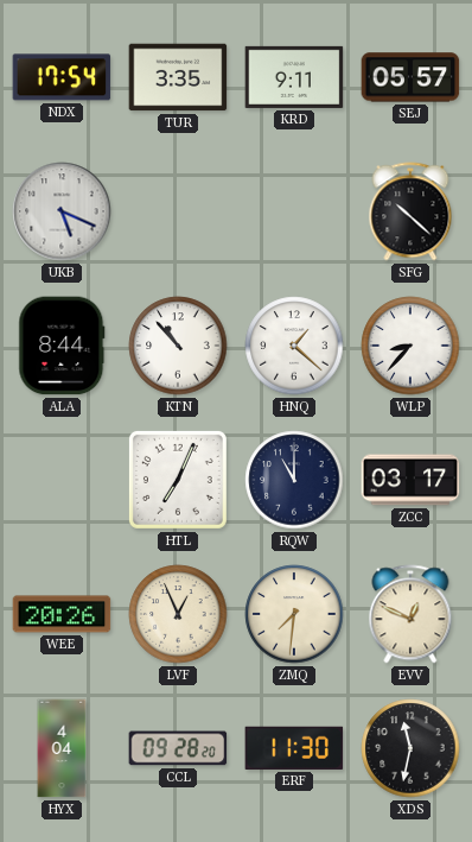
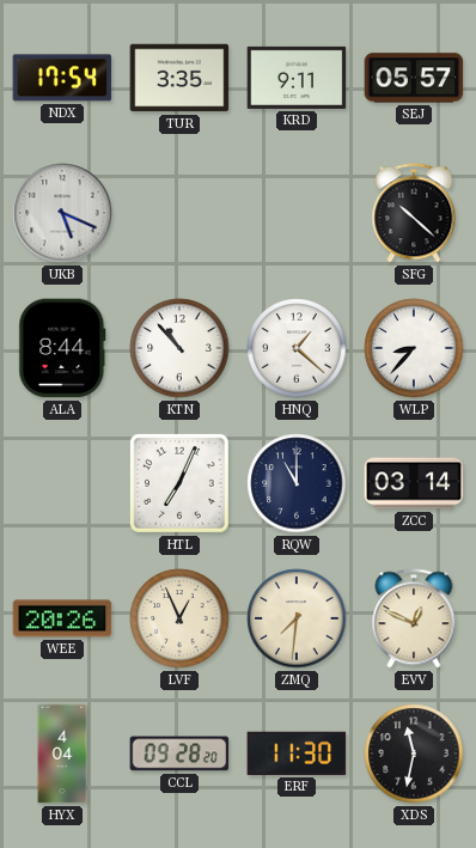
ZCC: 03:17 -> 03:14
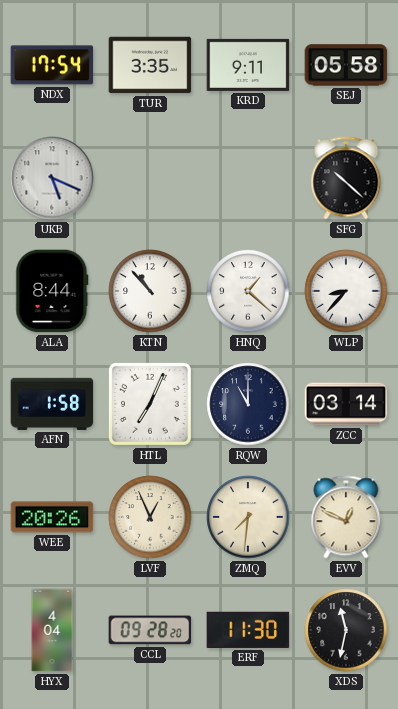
SEJ: 05:57 -> 05:58
AFN: none -> 1:58
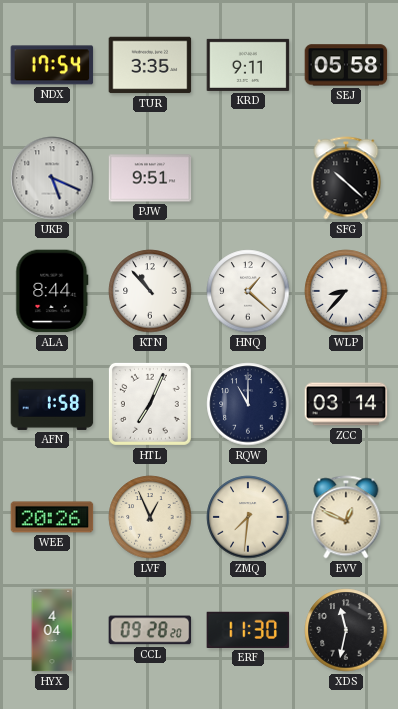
PJW: none -> 9:51
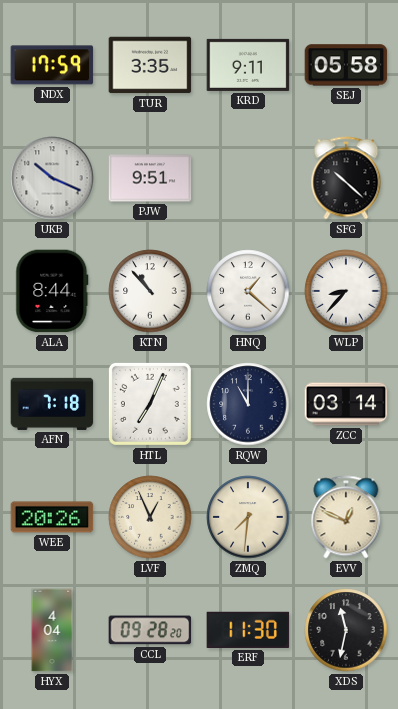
NDX: 17:54 -> 17:59
UKB: 5:19 -> 10:19
AFN: 1:58 -> 7:18
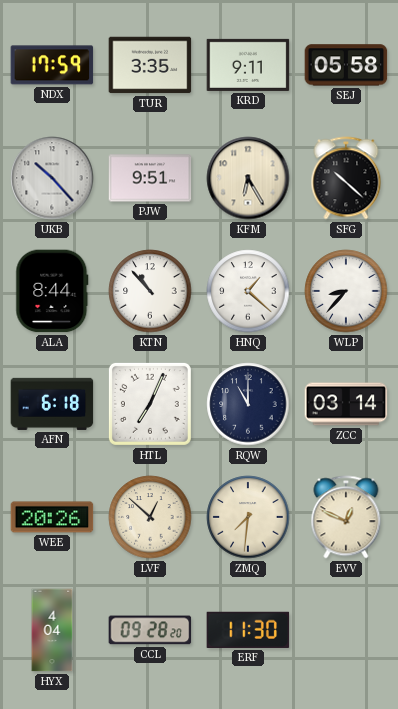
UKB: 10:19 -> 10:23
KFM: none -> 6:25
AFN: 7:18 -> 6:18
LVF: 12:56 -> 12:52
XDS: 11:32 -> none
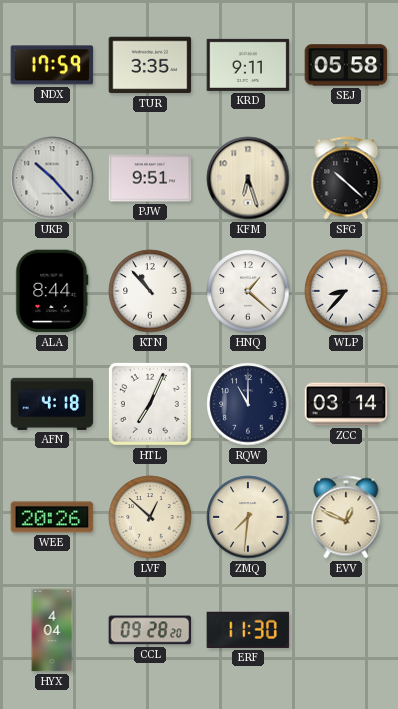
KFM: 6:25 -> 6:27
AFN: 6:18 -> 4:18
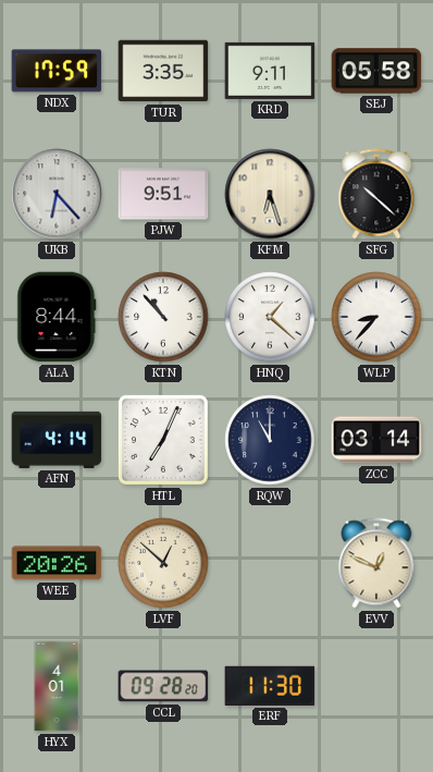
UKB: 10:23 -> 6:23
AFN: 4:18 -> 4:14
ZMQ: 7:31 -> none
HYX: 4:04 -> 4:01
